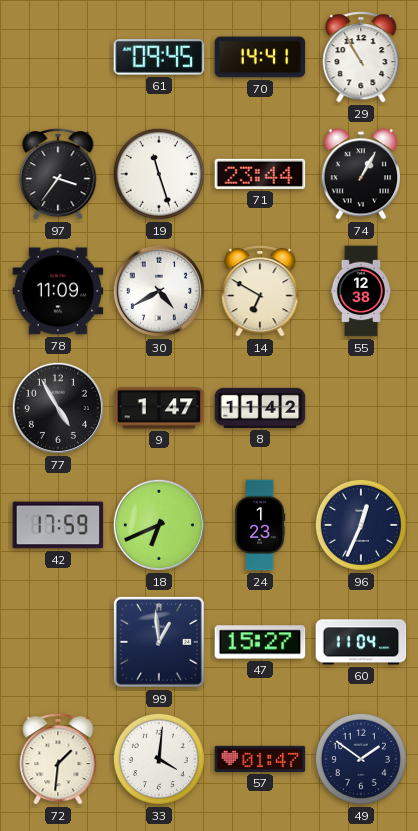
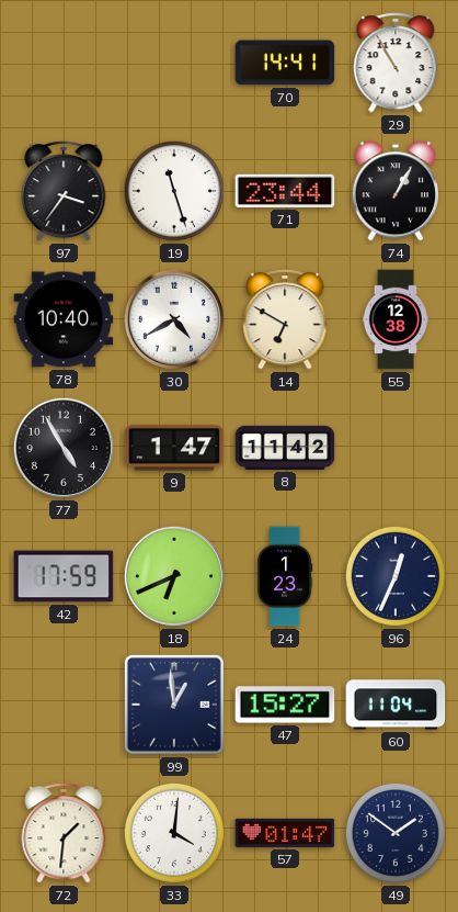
61: 09:45 -> none
78: 11:09 -> 10:40
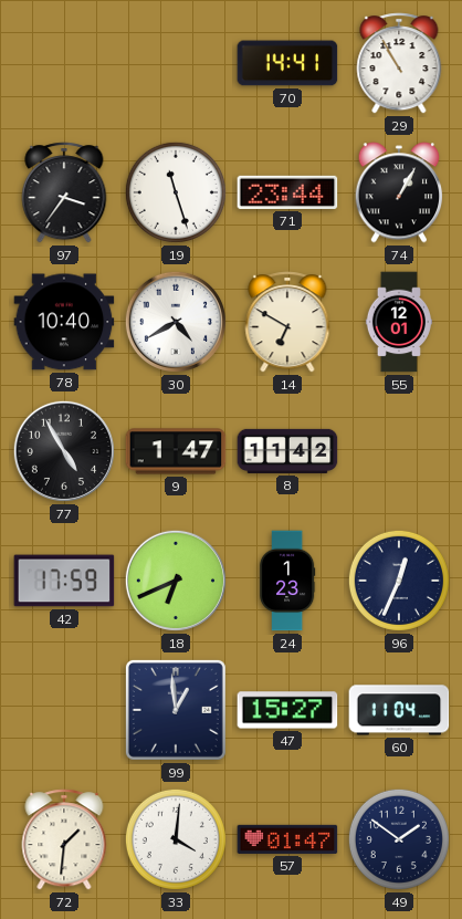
55: 12:38 -> 12:01
